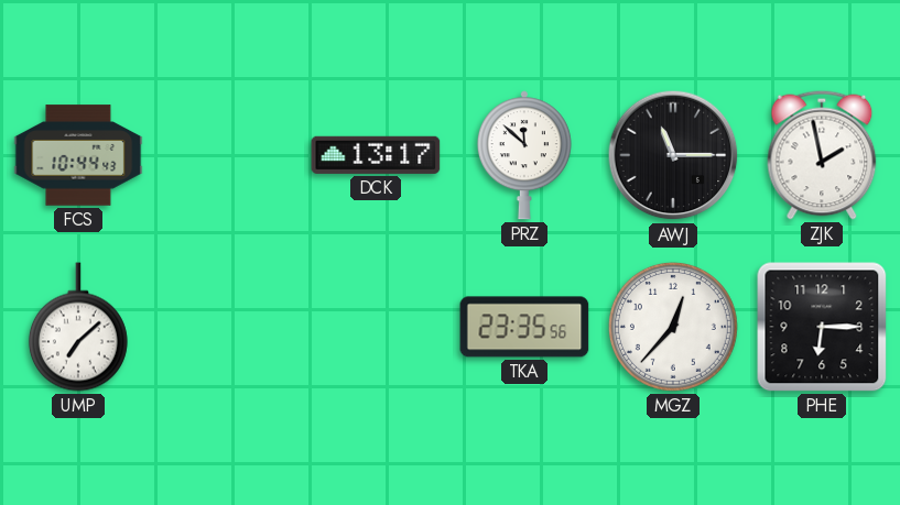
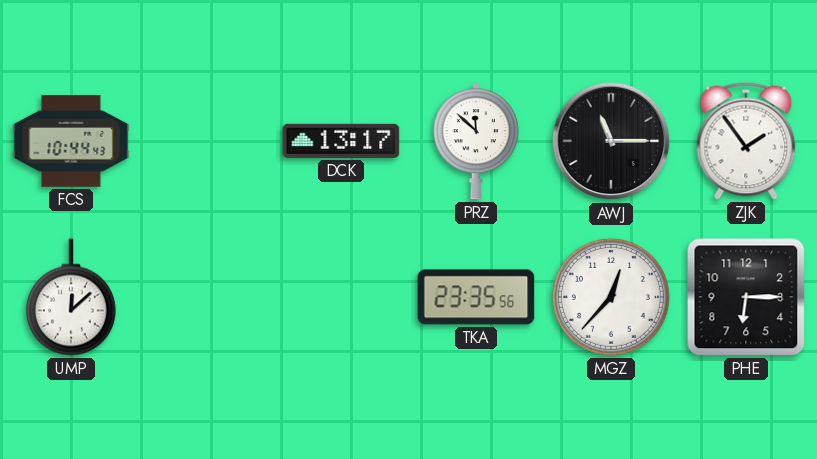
ZJK: 1:58 -> 1:54
UMP: 7:08 -> 12:08
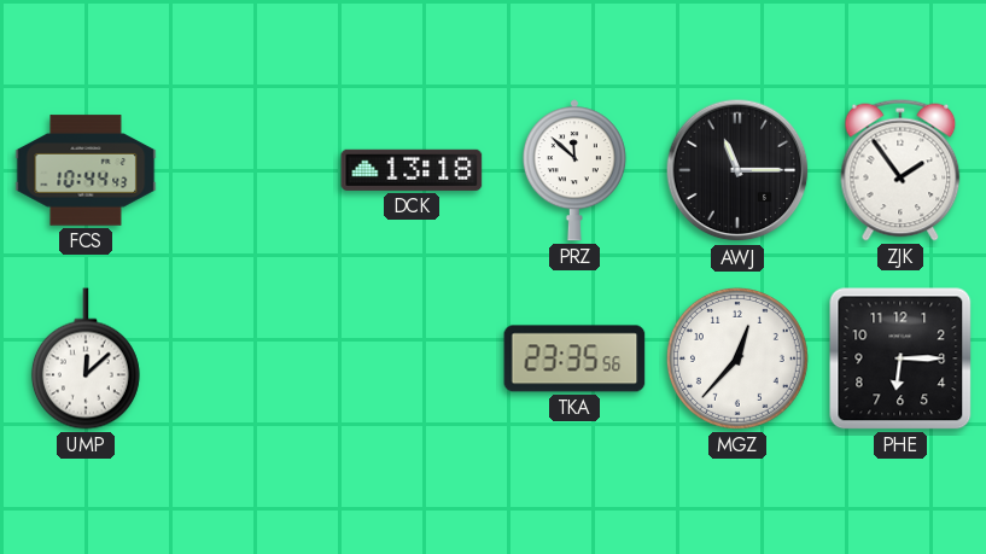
DCK: 13:17 -> 13:18
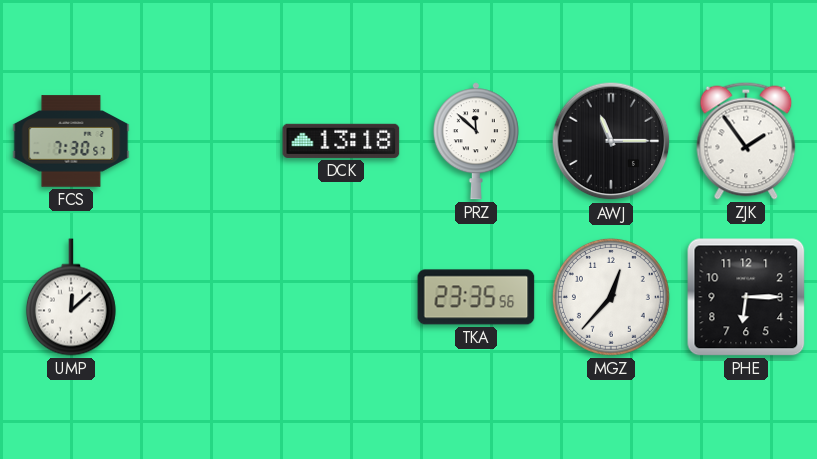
FCS: 10:44 -> 7:30
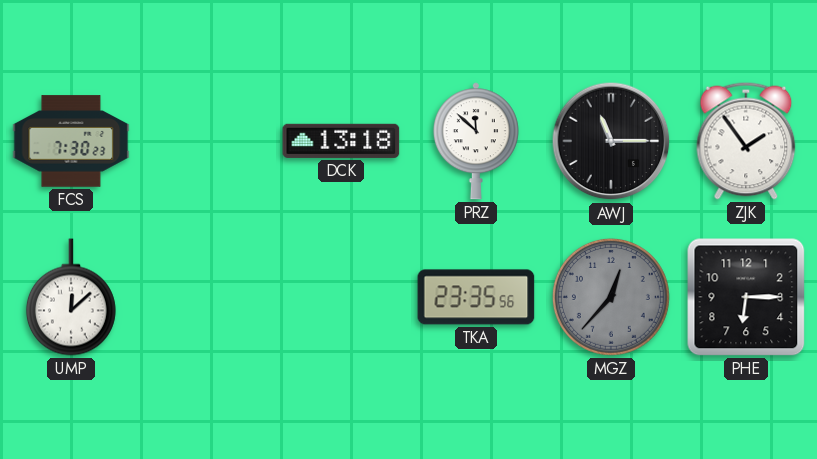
FCS: 7:30:57 -> 7:30:23
MGZ dial: white -> grey
